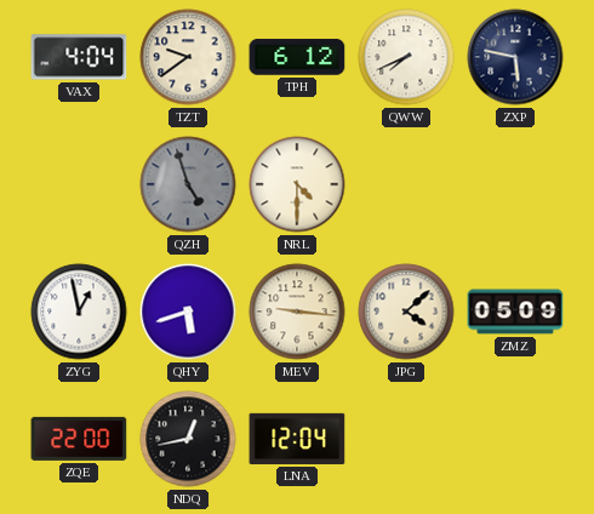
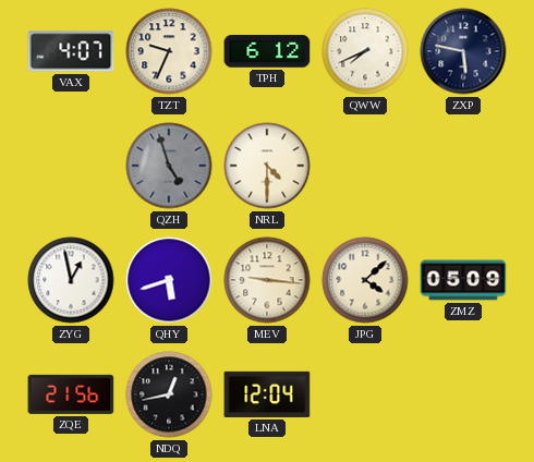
VAX: 4:04 -> 4:07
TZT: 9:39 -> 9:34
ZQE: 22:00 -> 21:56
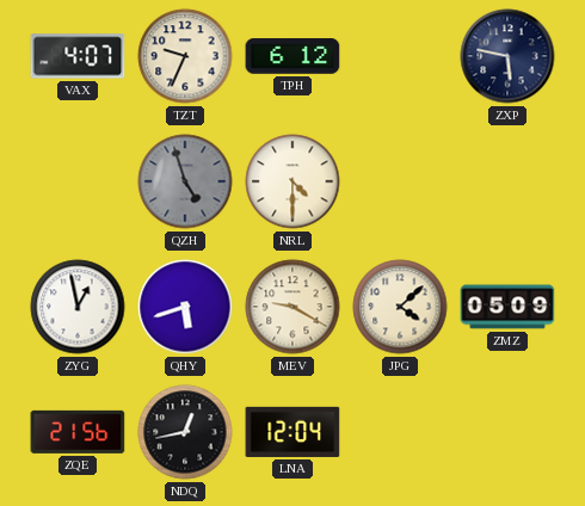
QWW: 7:41 -> none
MEV: 9:16 -> 9:20
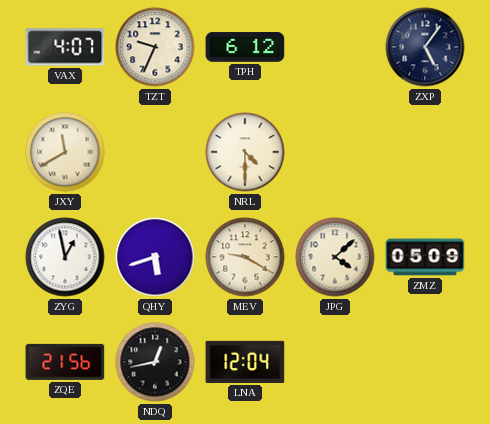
ZXP: 5:47 -> 5:06
JXY: none -> 11:40
QZH: 4:57 -> none
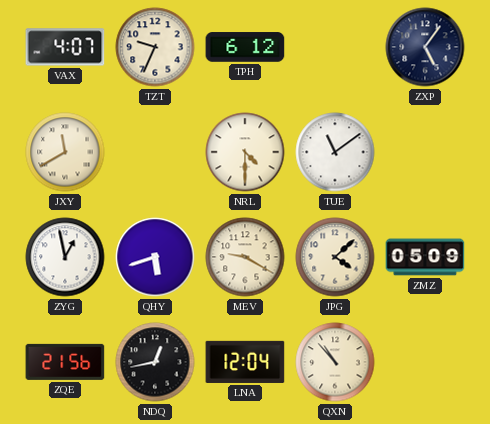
TUE: none -> 11:09
QXN: none -> 10:53
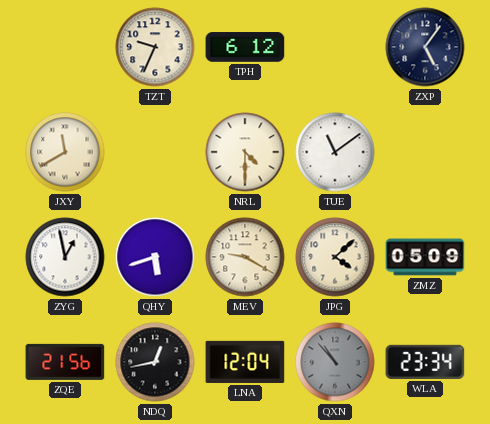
VAX: 4:07 -> none
QXN dial: cream -> grey
WLA: none -> 23:34
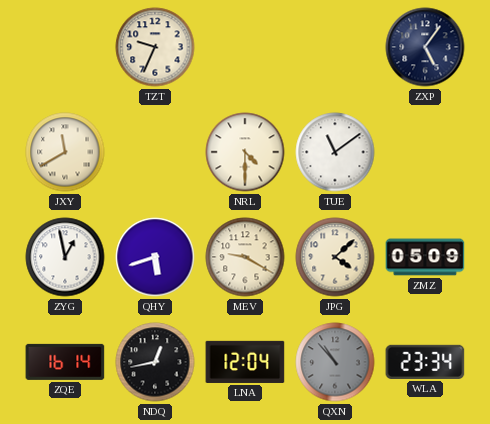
TPH: 6:12 -> none
ZQE: 21:56 -> 16:14
